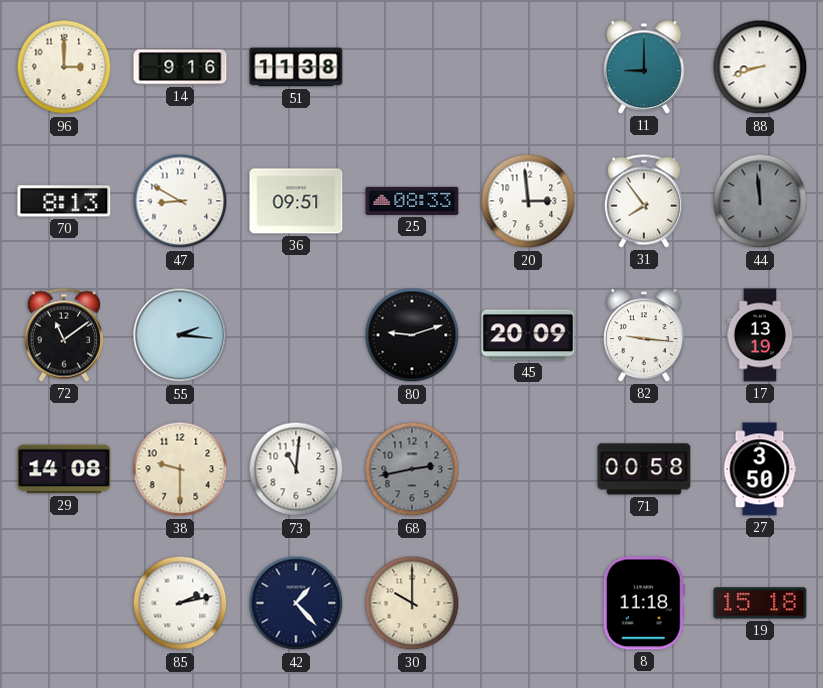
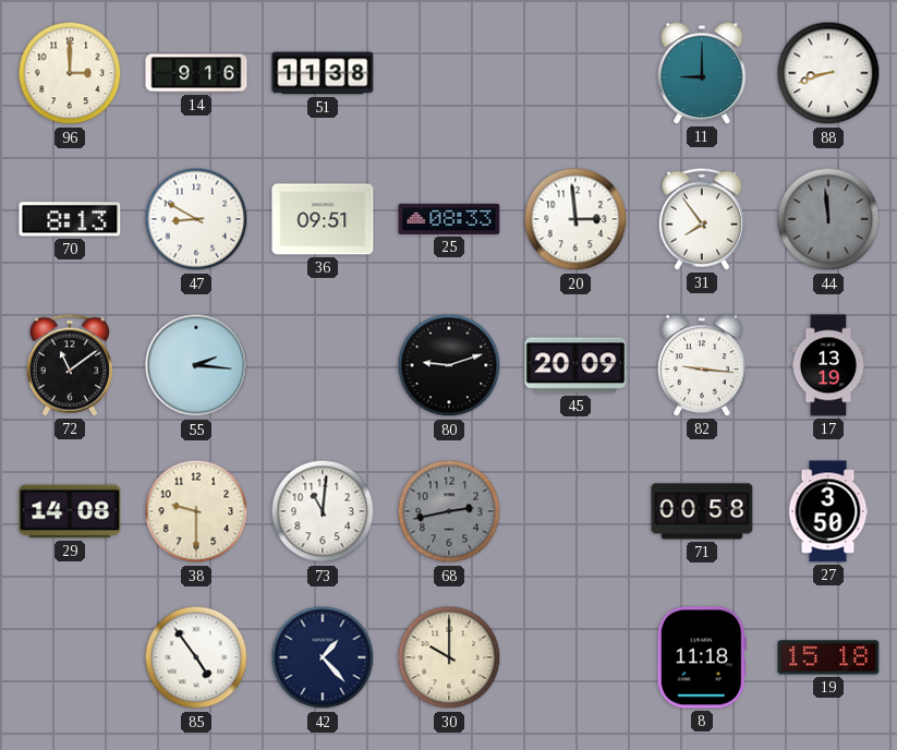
85: 2:13 -> 4:54
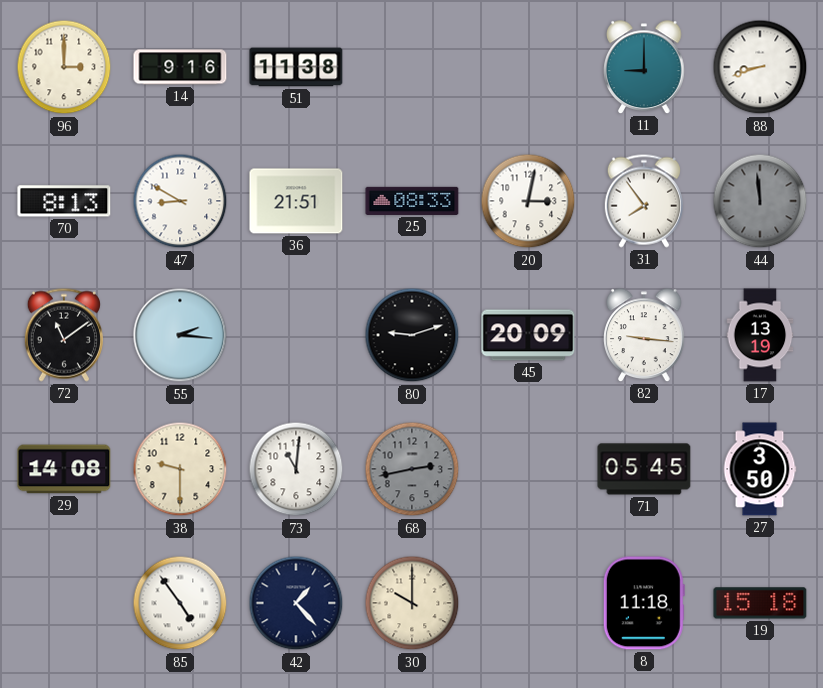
36: 09:51 -> 21:51
20: 2:59 -> 3:02
71: 00:58 -> 05:45
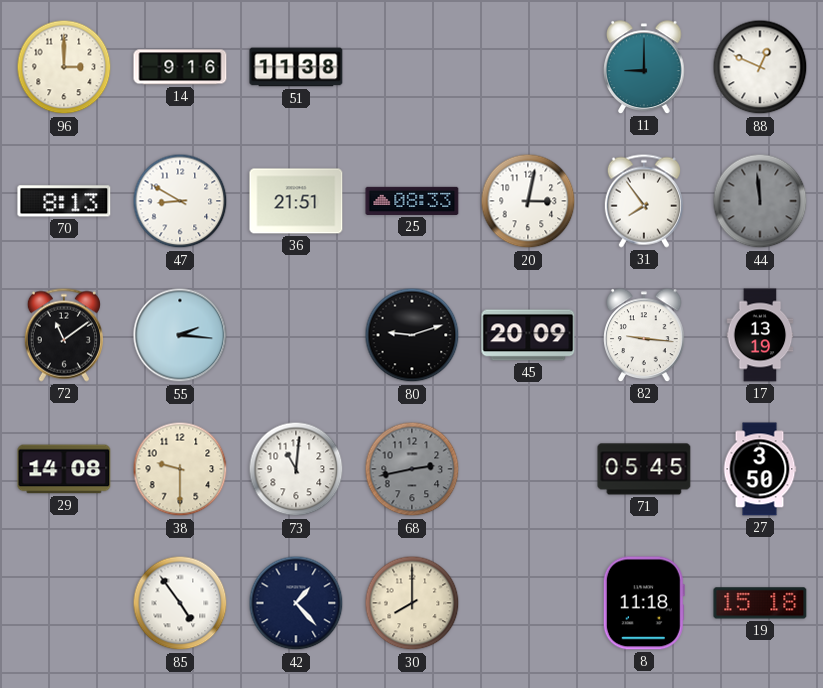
88: 8:42 -> 12:49
30: 10:00 -> 8:00
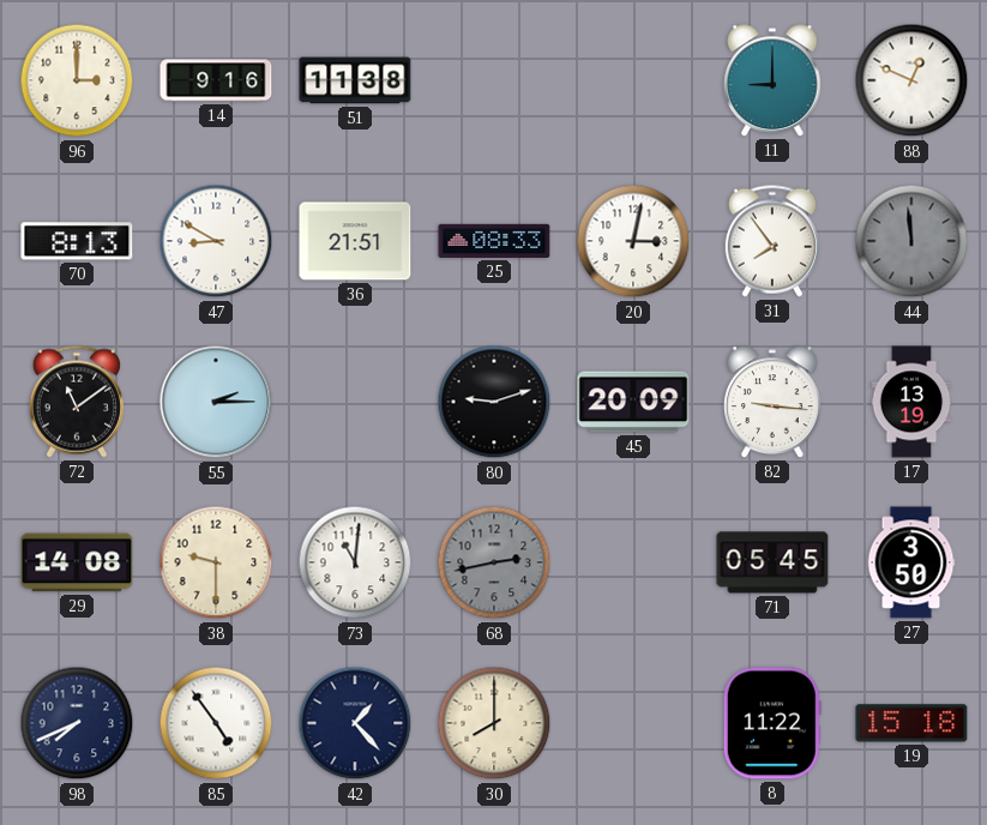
55: 2:16 -> 2:15
98: none -> 7:41
8: 11:18 -> 11:22
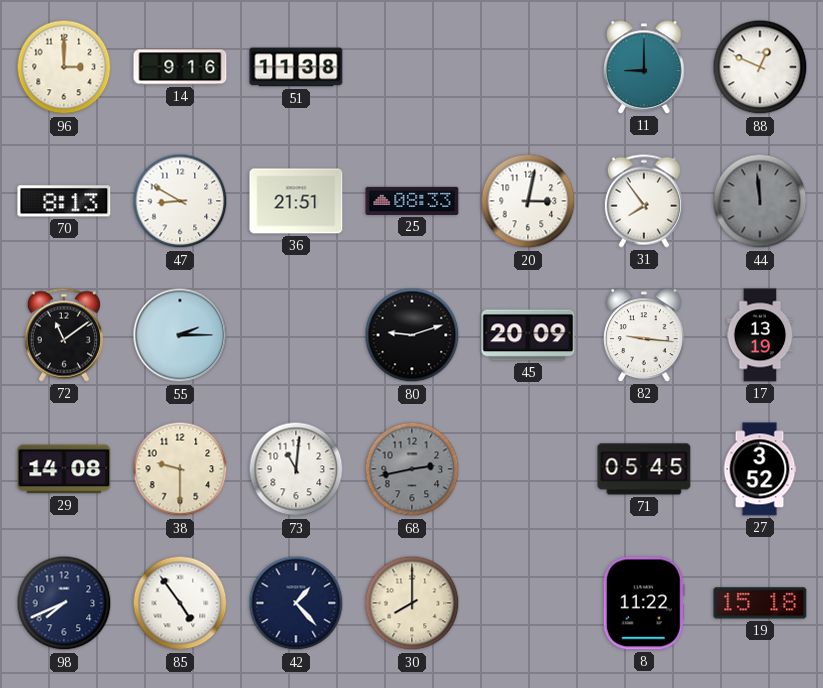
27: 3:50 -> 3:52
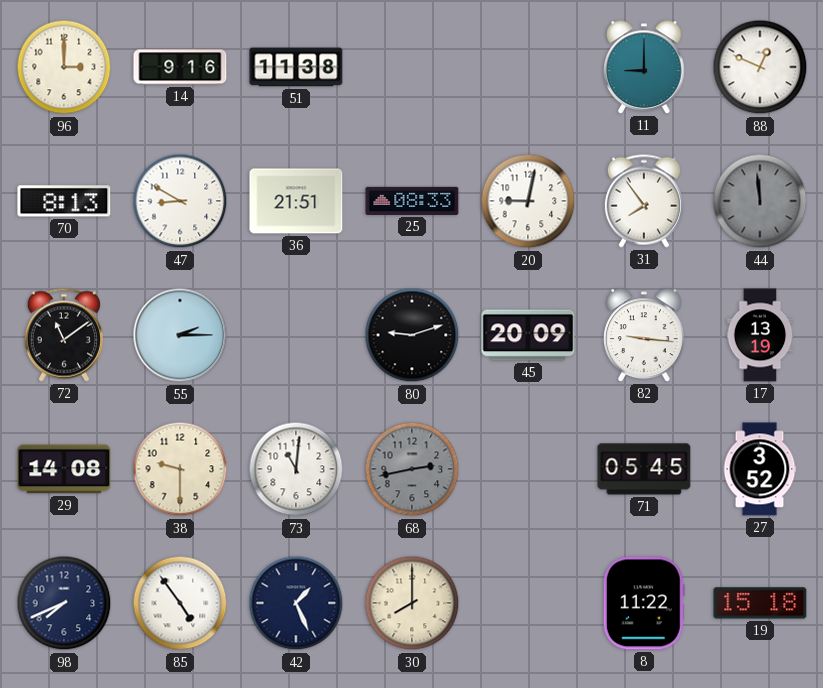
20: 3:02 -> 9:02
42: 1:23 -> 1:26
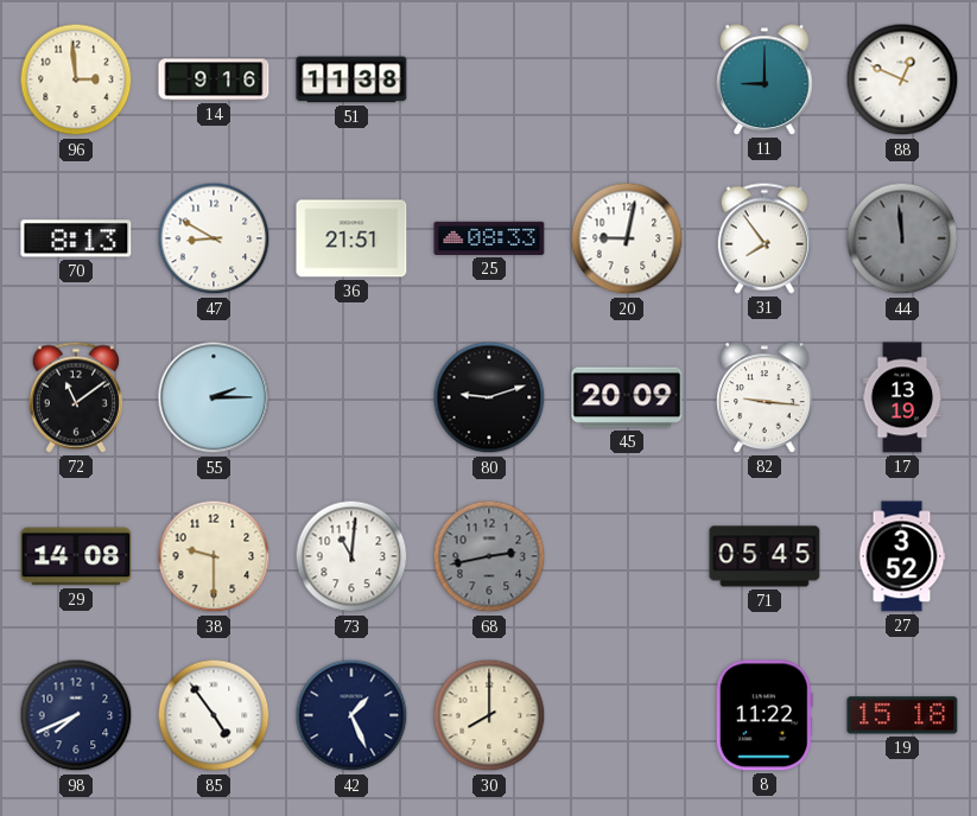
96: 3:00 -> 2:59
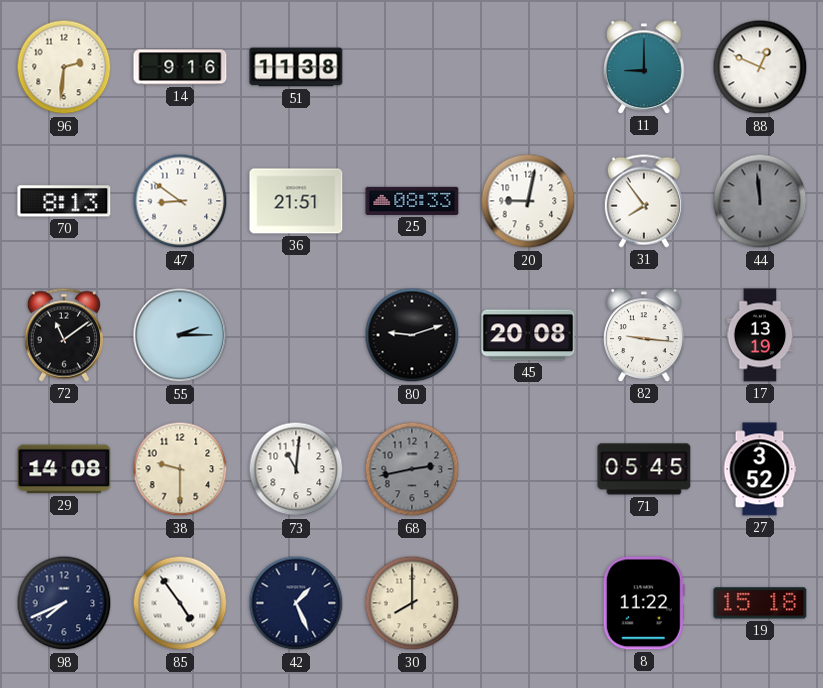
96: 2:59 -> 2:31
47: 8:50 -> 8:51
45: 20:09 -> 20:08
